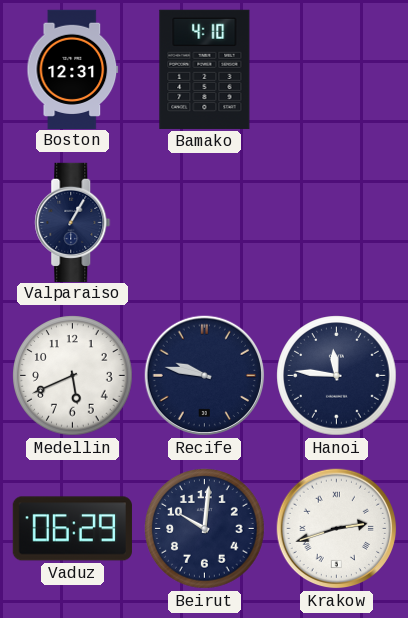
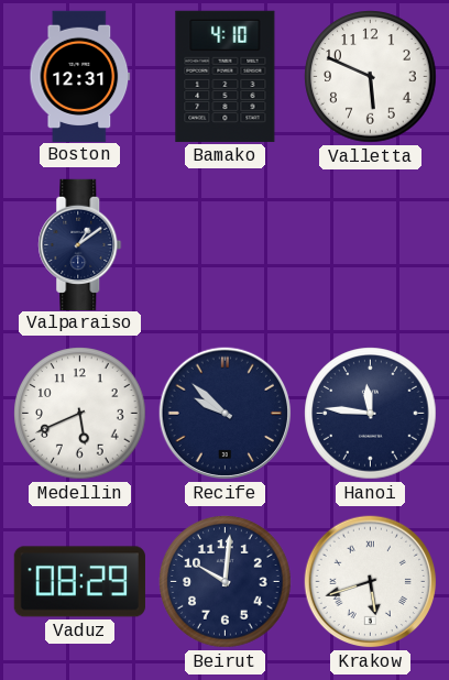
Valletta: none -> 5:49
Valparaiso: 1:05 -> 1:09
Recife: 9:47 -> 9:52
Vaduz: 06:29 -> 08:29
Krakow: 2:42 -> 5:42
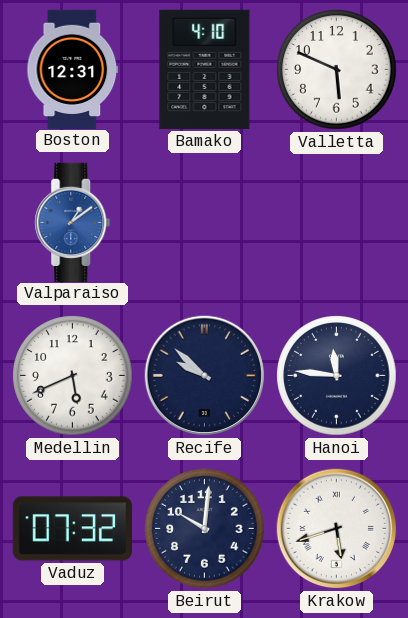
Valparaiso dial: navy -> blue
Vaduz: 08:29 -> 07:32
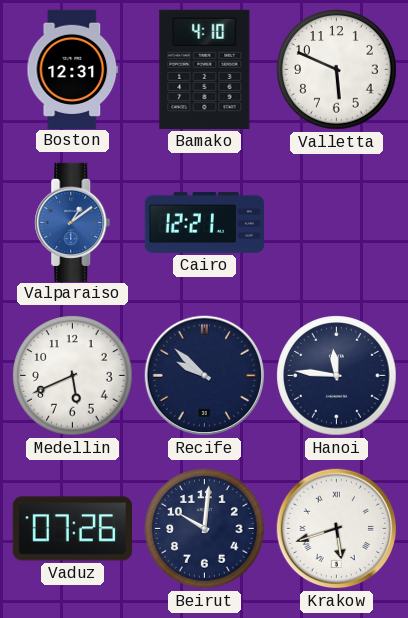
Cairo: none -> 12:21
Vaduz: 07:32 -> 07:26
